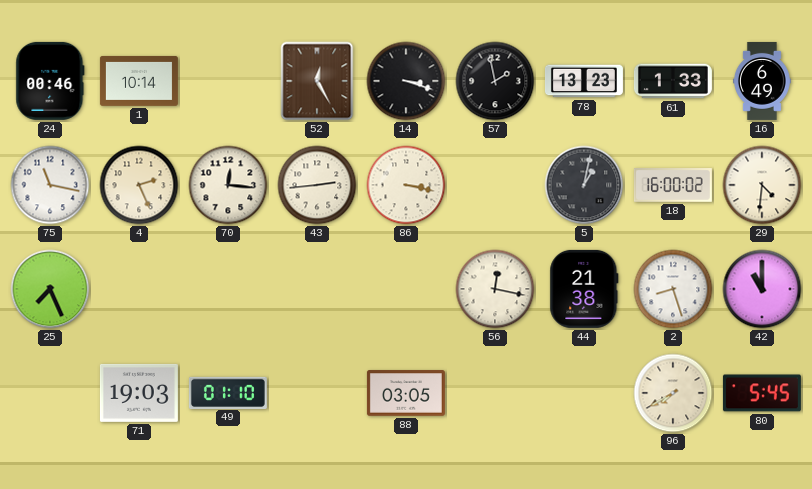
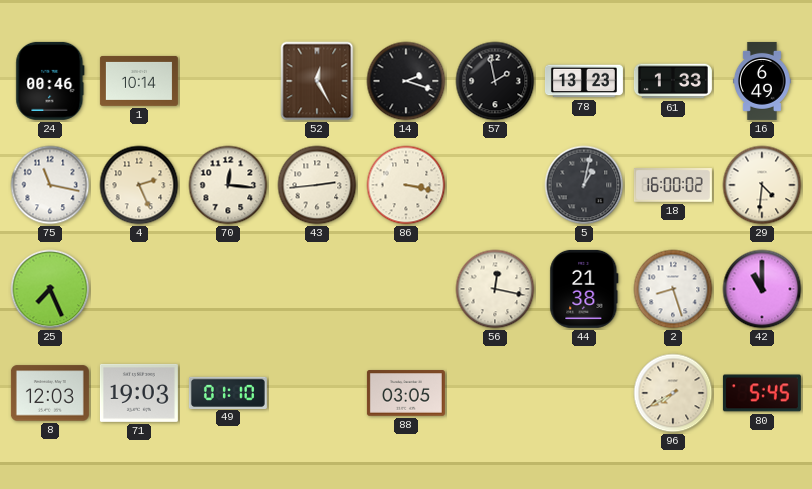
14: 3:18 -> 2:18
8: none -> 12:03
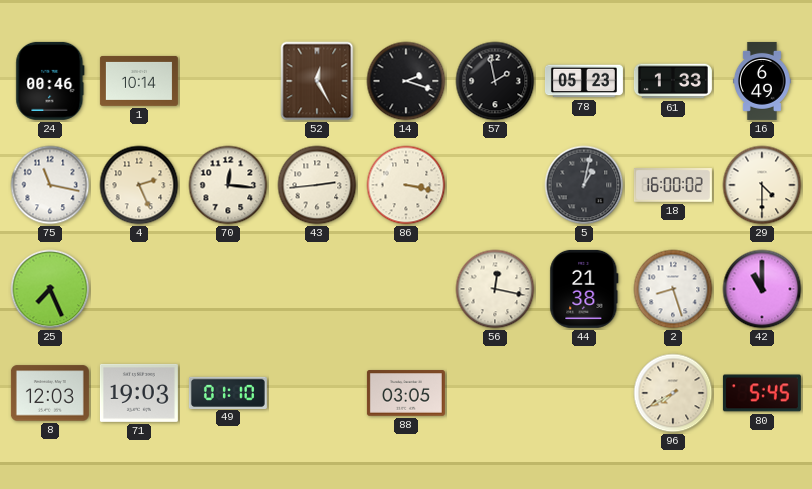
78: 13:23 -> 05:23
29: 4:31 -> 4:30
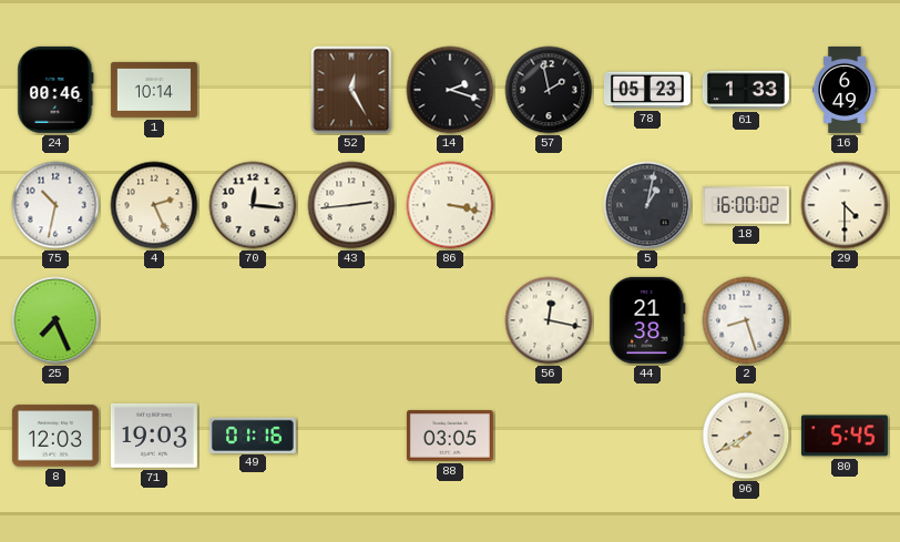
75: 11:17 -> 10:32
42: 11:00 -> none
49: 01:10 -> 01:16
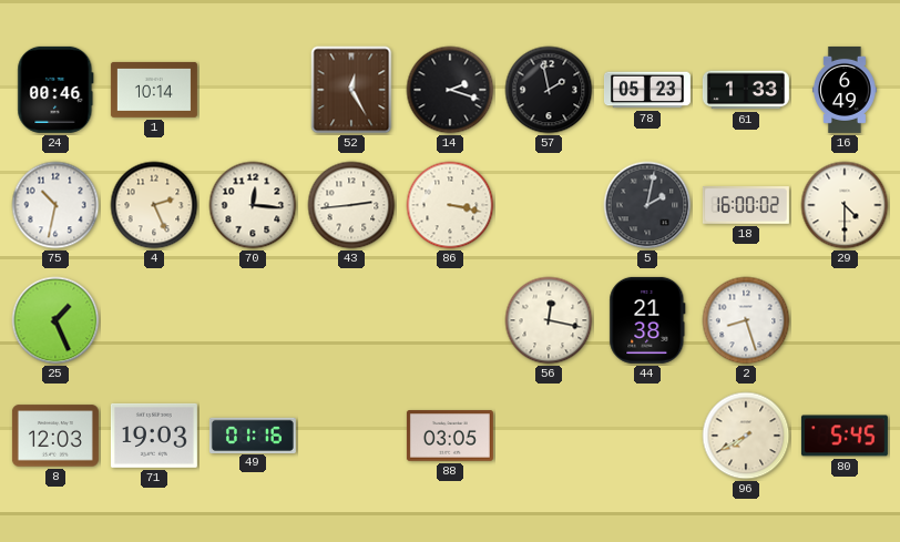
5: 1:02 -> 2:02
25: 7:26 -> 1:26
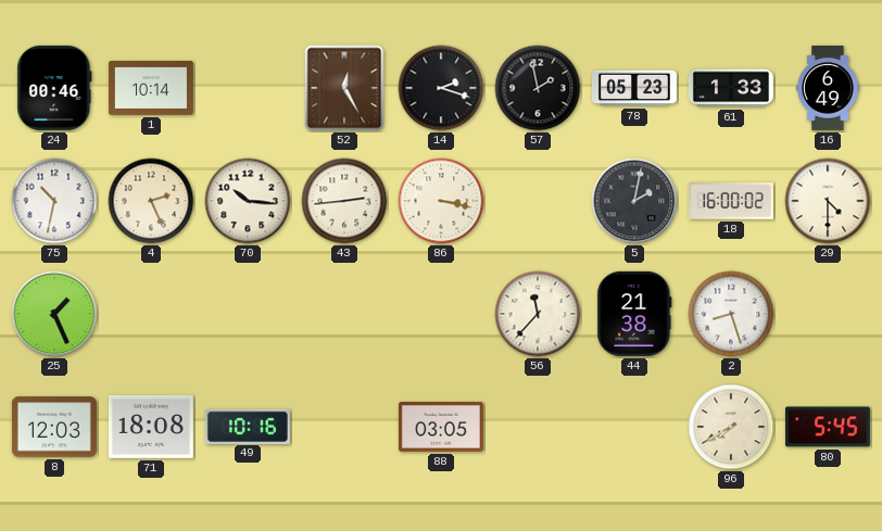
70: 12:16 -> 10:16
56: 12:17 -> 11:37
71: 19:03 -> 18:08
49: 01:16 -> 10:16
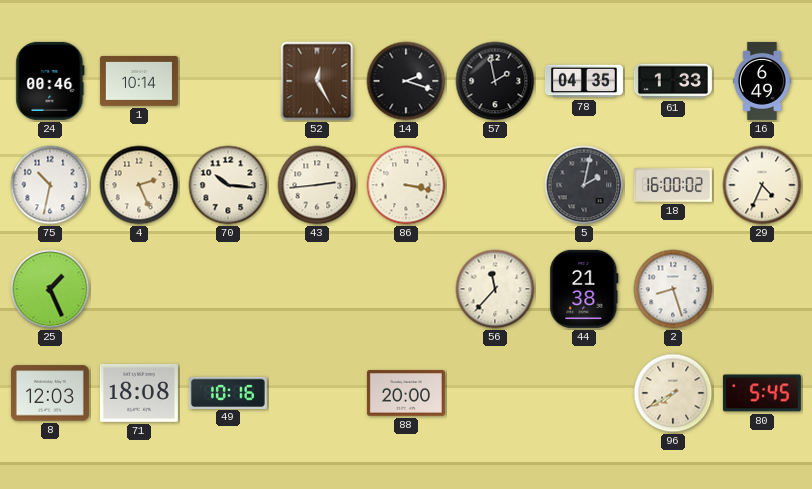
78: 05:23 -> 04:35
29: 4:30 -> 4:34
88: 03:05 -> 20:00
